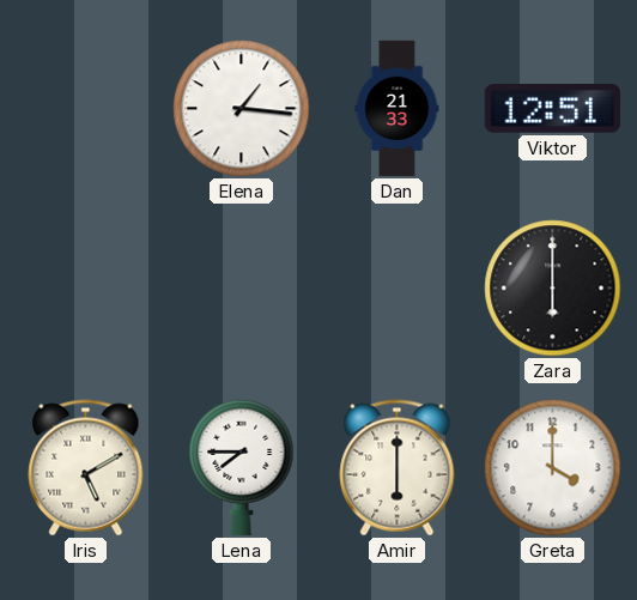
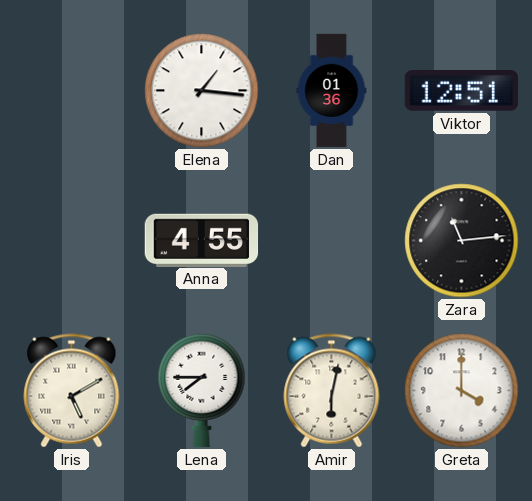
Dan: 21:33 -> 01:36
Anna: none -> 4:55
Zara: 6:00 -> 11:14
Amir: 6:00 -> 6:02
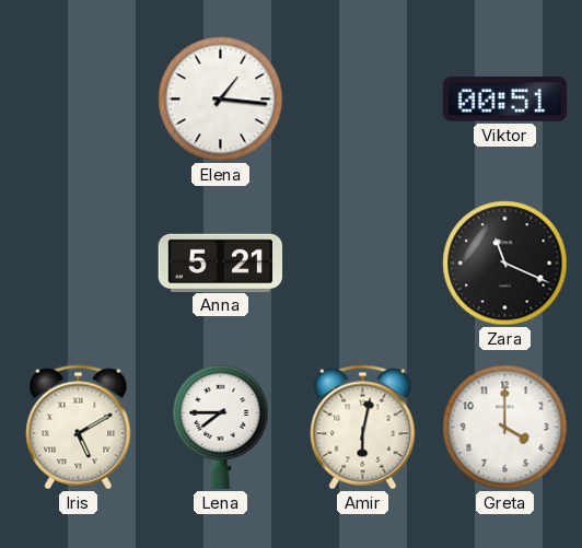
Dan: 01:36 -> none
Viktor: 12:51 -> 00:51
Anna: 4:55 -> 5:21
Zara: 11:14 -> 11:19
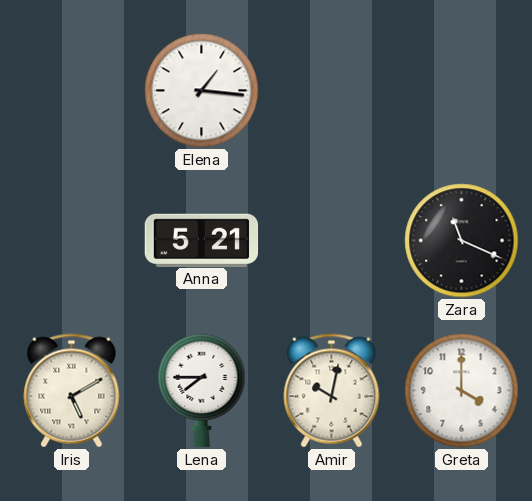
Viktor: 00:51 -> none
Amir: 6:02 -> 10:02
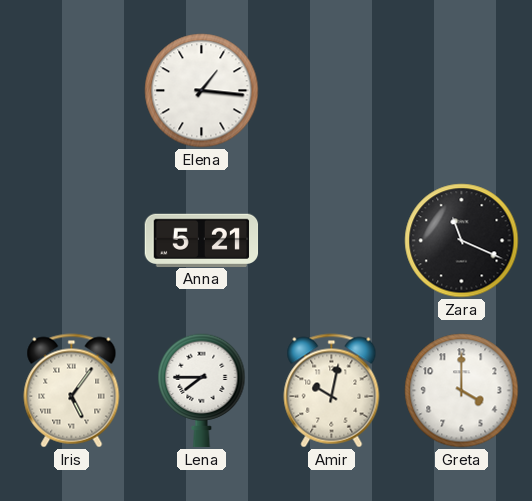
Iris: 5:10 -> 5:06
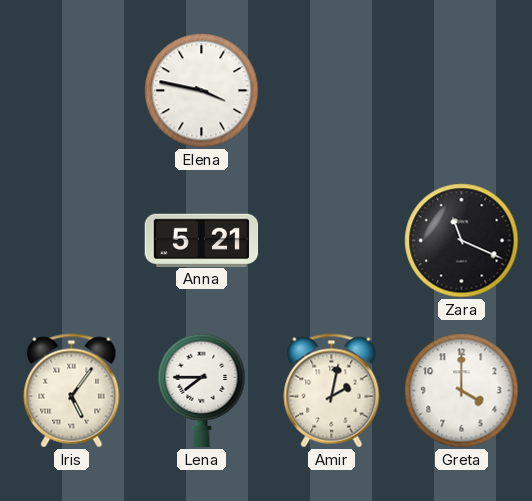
Elena: 1:16 -> 3:47
Amir: 10:02 -> 2:02
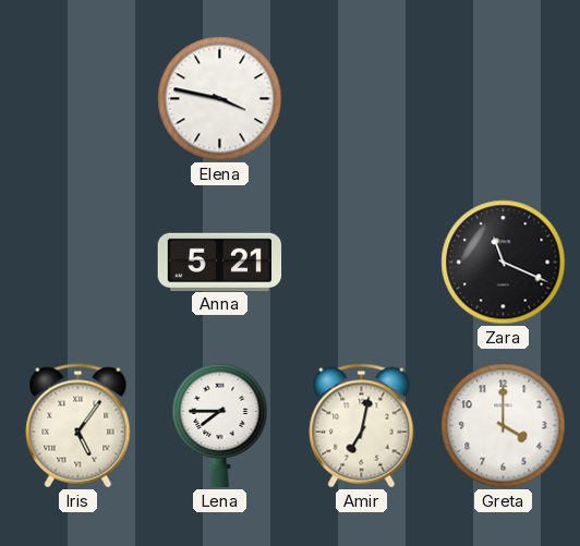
Amir: 2:02 -> 7:02
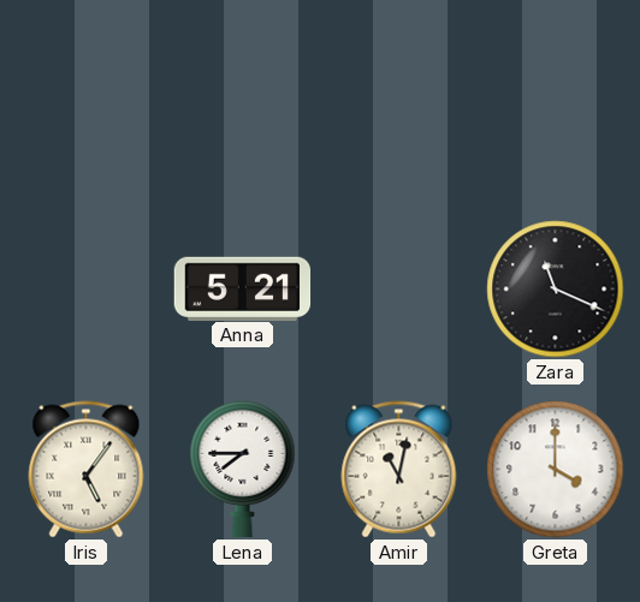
Elena: 3:47 -> none
Amir: 7:02 -> 11:02
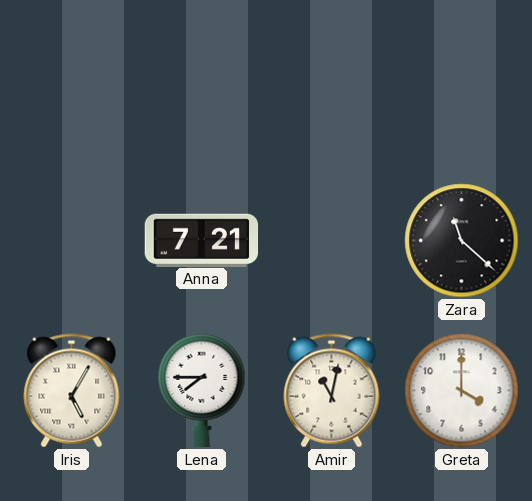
Anna: 5:21 -> 7:21
Zara: 11:19 -> 11:22
Iris: 5:06 -> 5:05
